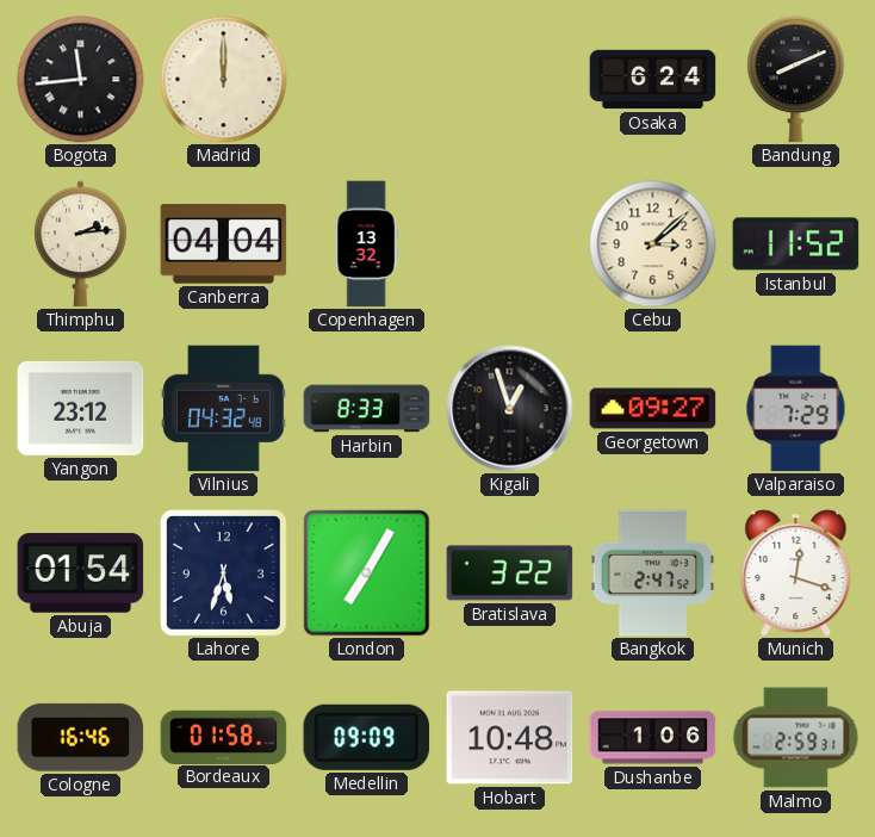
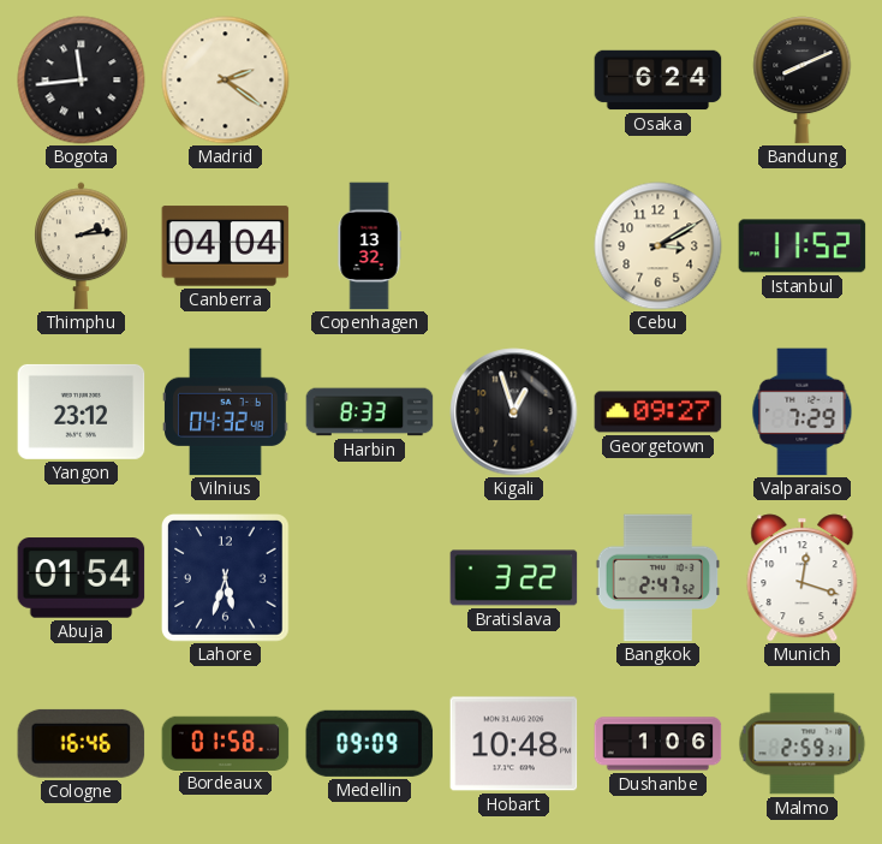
Madrid: 12:00 -> 2:21
Cebu: 3:08 -> 3:10
London: 7:05 -> none
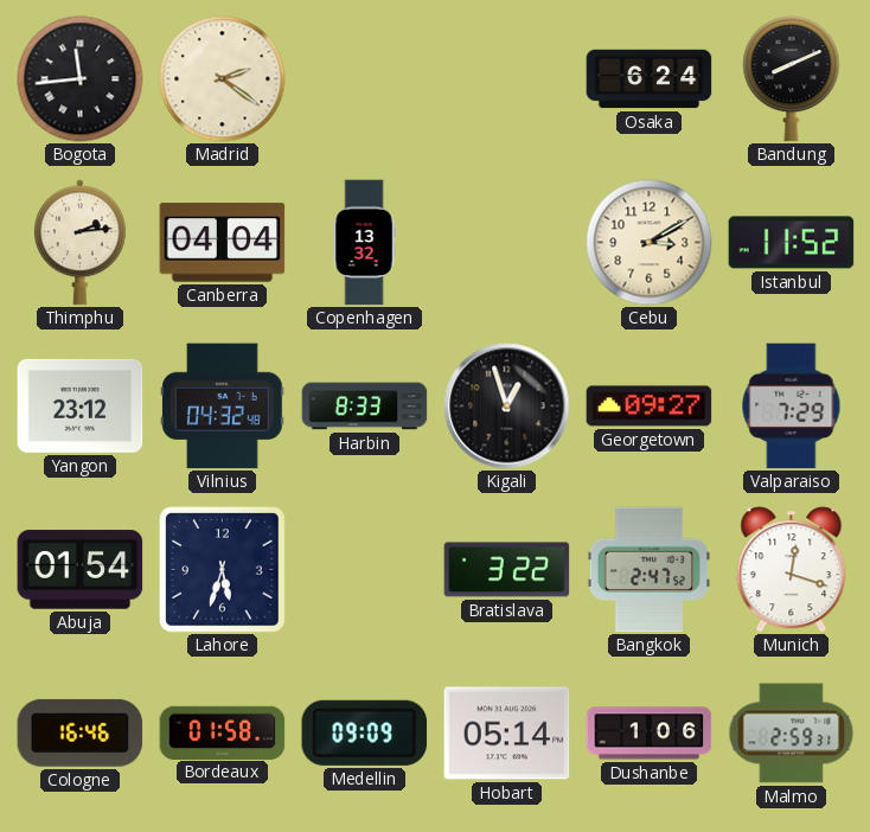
Hobart: 10:48 -> 05:14
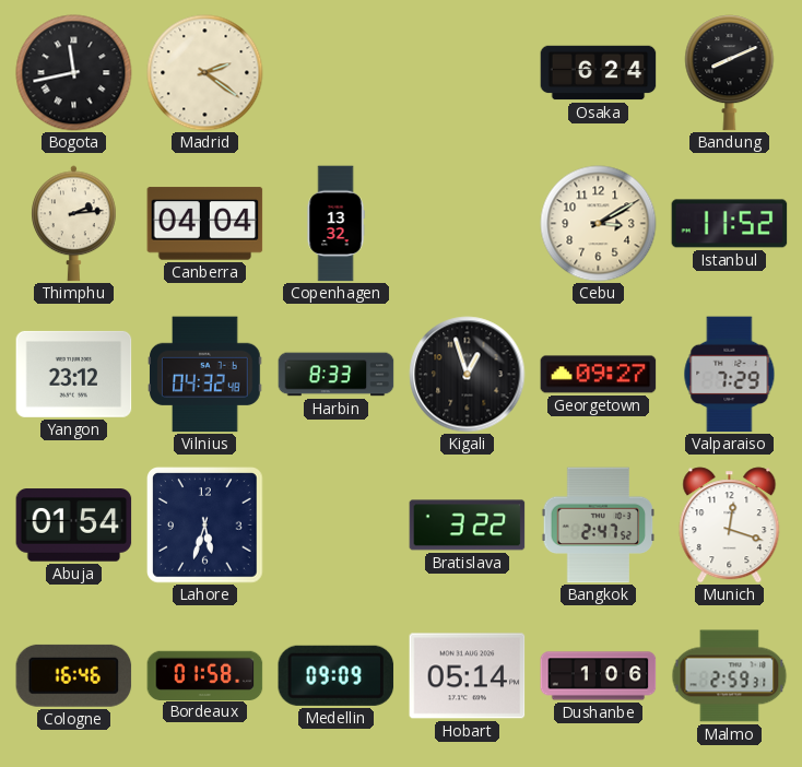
Bogota: 11:44 -> 11:43
